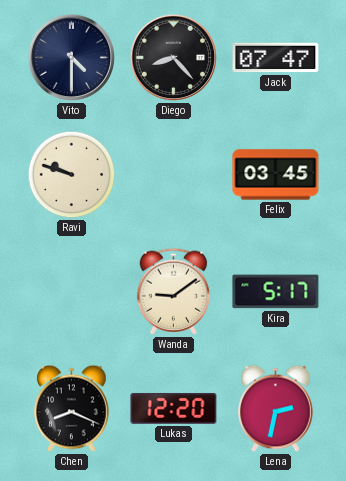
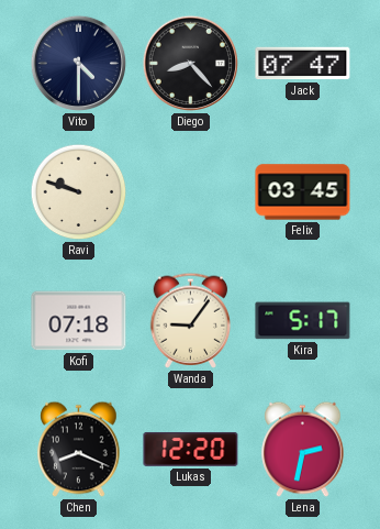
Kofi: none -> 07:18
Wanda: 9:09 -> 9:06
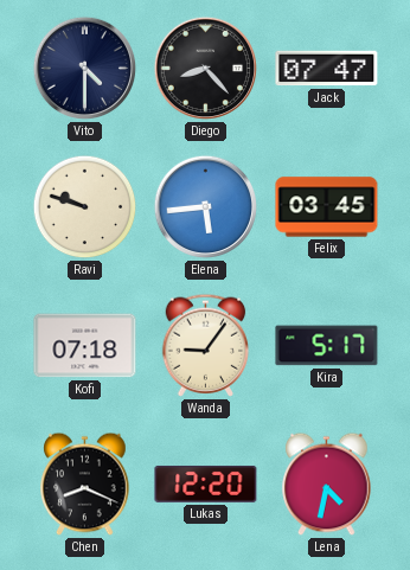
Elena: none -> 5:44
Lena: 2:32 -> 4:32
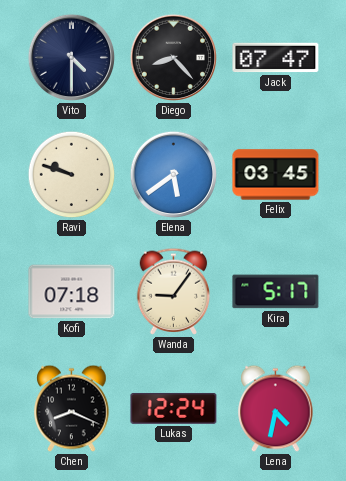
Elena: 5:44 -> 5:39
Lukas: 12:20 -> 12:24
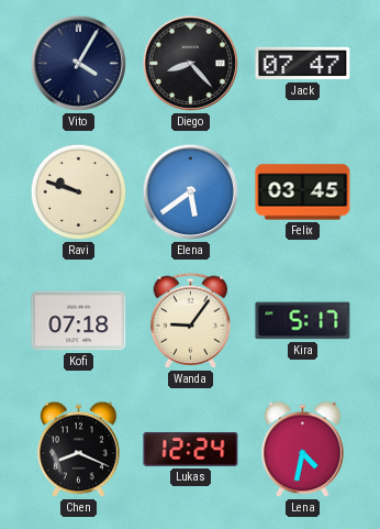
Vito: 4:30 -> 4:05
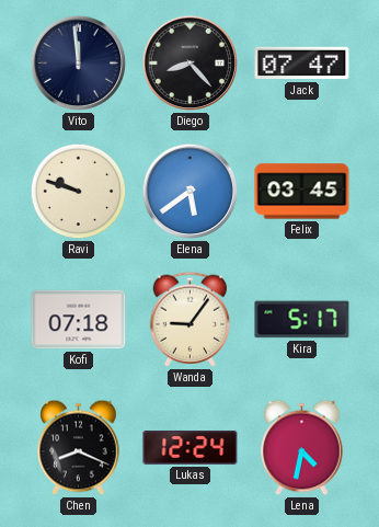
Vito: 4:05 -> 11:59
